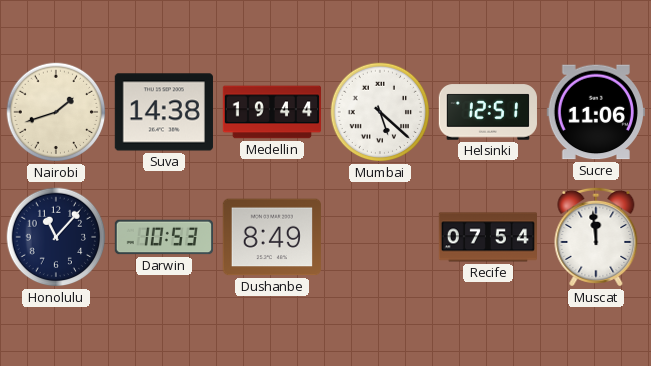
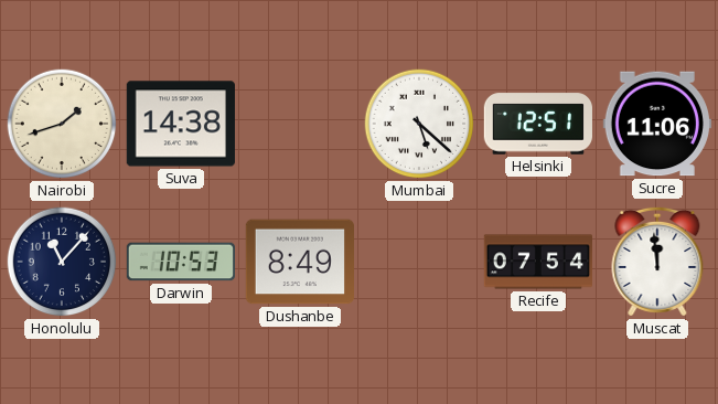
Medellin: 19:44 -> none
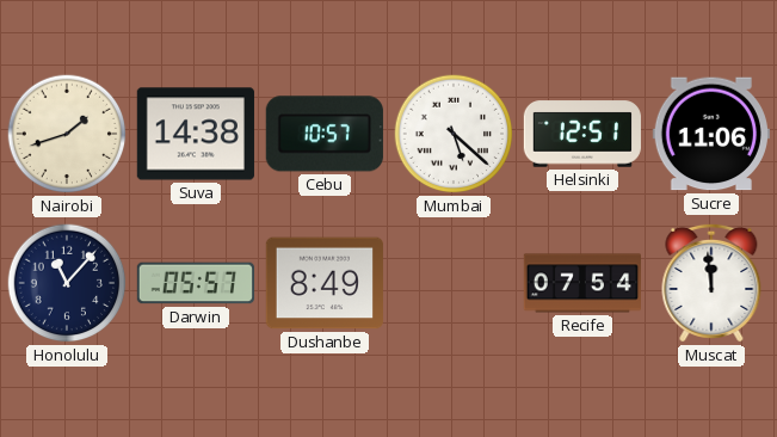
Cebu: none -> 10:57
Darwin: 10:53 -> 05:57
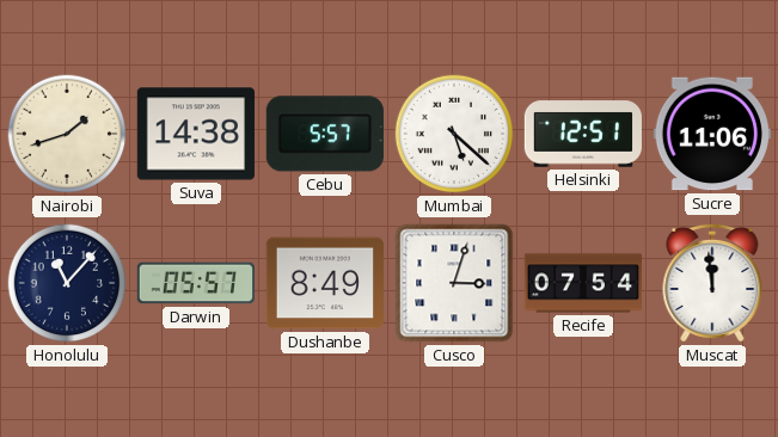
Cebu: 10:57 -> 5:57
Cusco: none -> 3:03
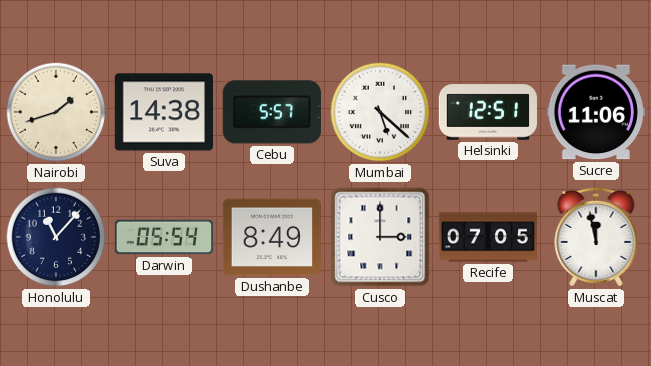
Darwin: 05:57 -> 05:54
Cusco: 3:03 -> 3:00
Recife: 07:54 -> 07:05
Muscat: 11:59 -> 11:58
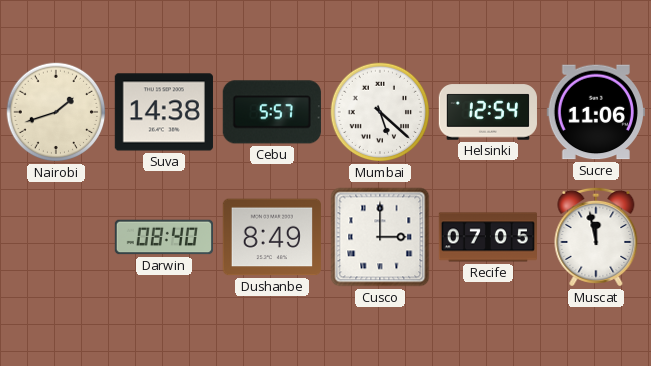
Helsinki: 12:51 -> 12:54
Honolulu: 11:07 -> none
Darwin: 05:54 -> 08:40
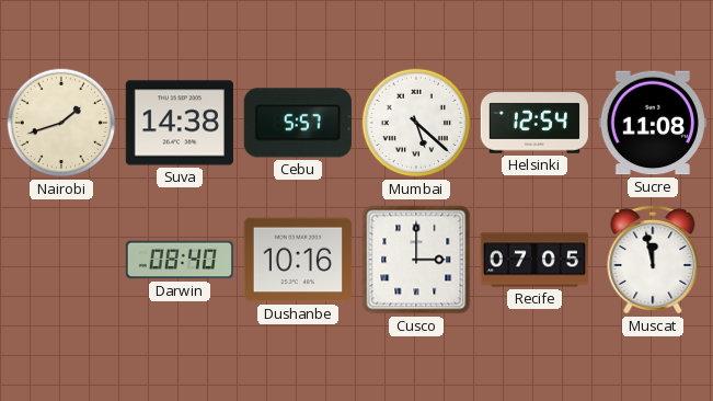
Sucre: 11:06 -> 11:08
Dushanbe: 8:49 -> 10:16
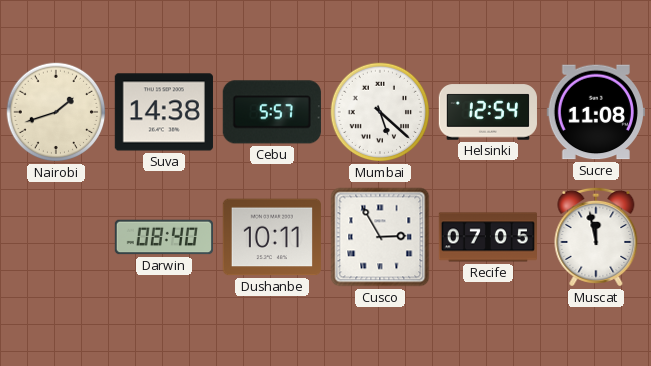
Dushanbe: 10:16 -> 10:11
Cusco: 3:00 -> 2:55
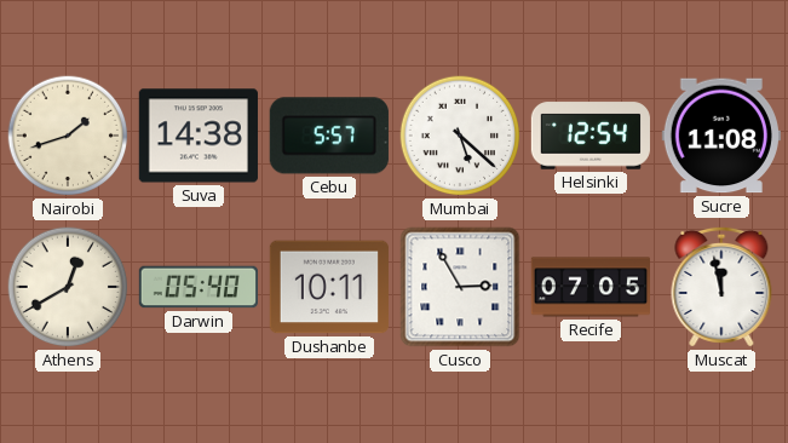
Athens: none -> 12:40
Darwin: 08:40 -> 05:40
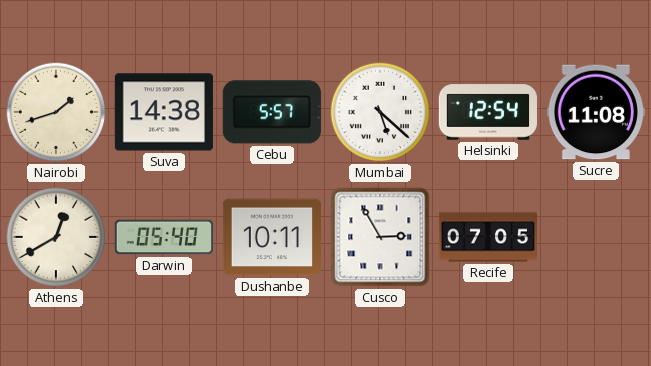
Muscat: 11:58 -> none
